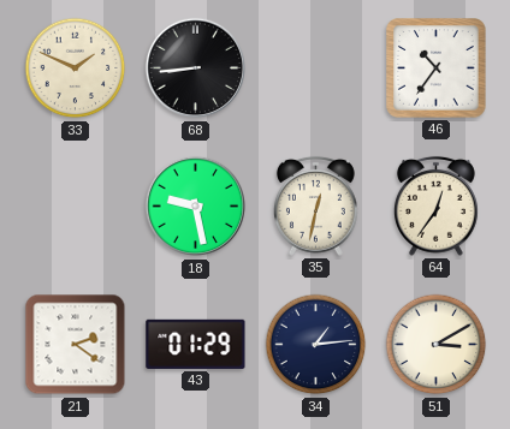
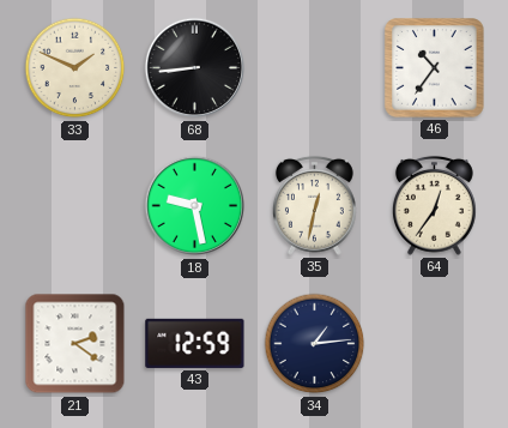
43: 01:29 -> 12:59
51: 3:10 -> none
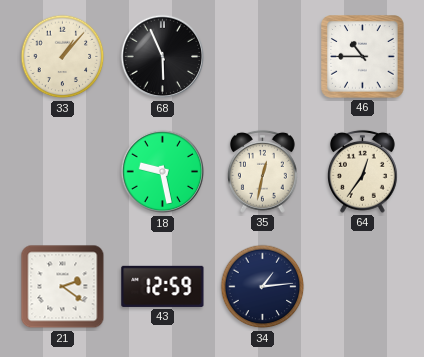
33: 1:49 -> 1:07
68: 8:44 -> 5:56
46: 10:36 -> 10:45
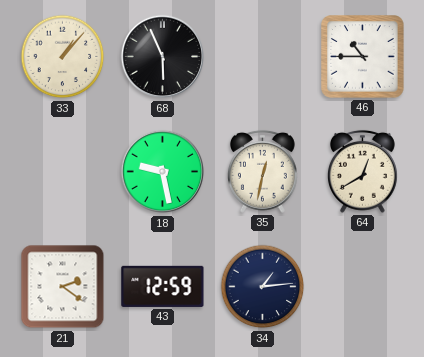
64: 12:36 -> 12:40
